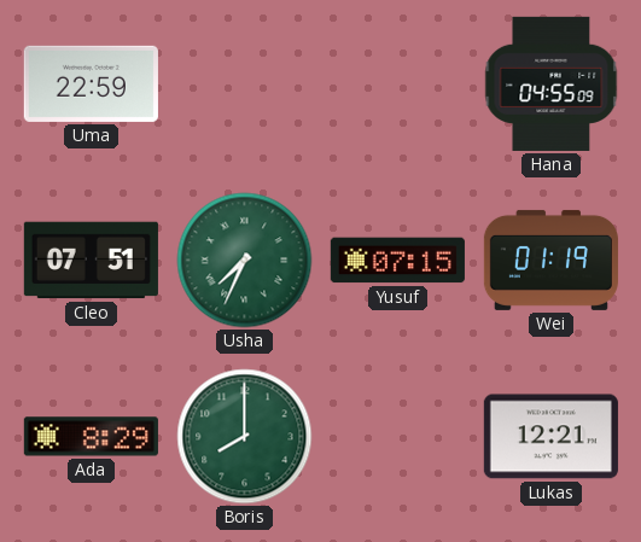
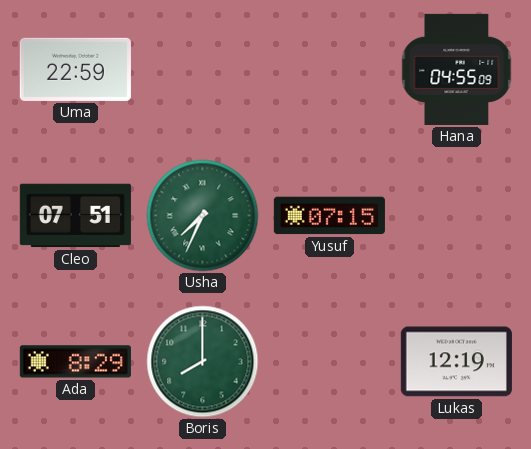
Wei: 01:19 -> none
Lukas: 12:21 -> 12:19
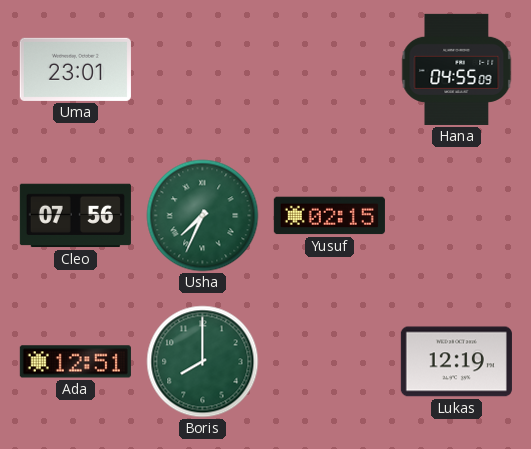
Uma: 22:59 -> 23:01
Cleo: 07:51 -> 07:56
Yusuf: 07:15 -> 02:15
Ada: 8:29 -> 12:51
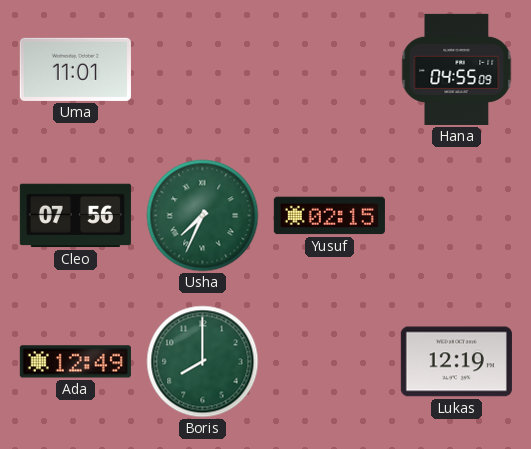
Uma: 23:01 -> 11:01
Ada: 12:51 -> 12:49
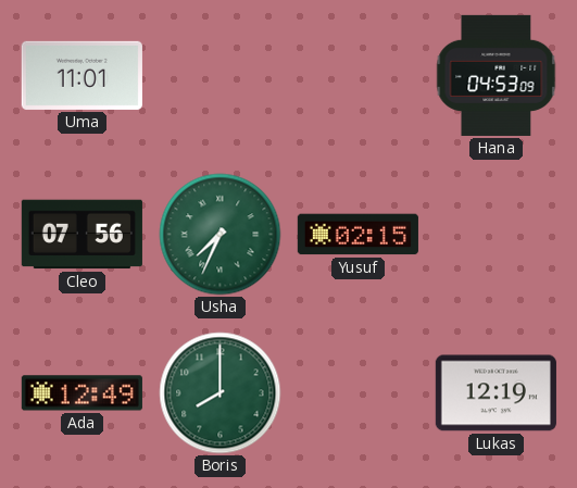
Hana: 04:55 -> 04:53
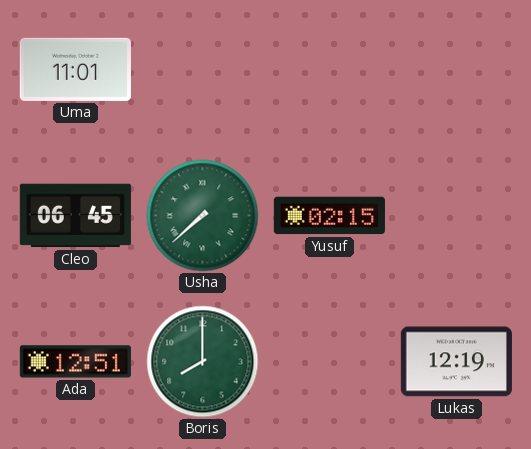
Hana: 04:53 -> none
Cleo: 07:56 -> 06:45
Usha: 7:34 -> 7:38
Ada: 12:49 -> 12:51
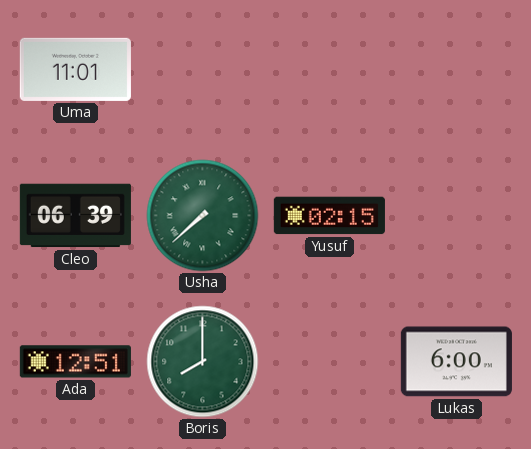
Cleo: 06:45 -> 06:39
Lukas: 12:19 -> 6:00
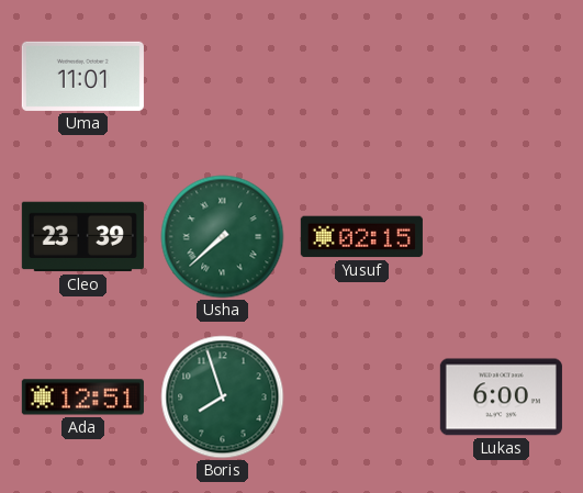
Cleo: 06:39 -> 23:39
Boris: 8:00 -> 7:57
